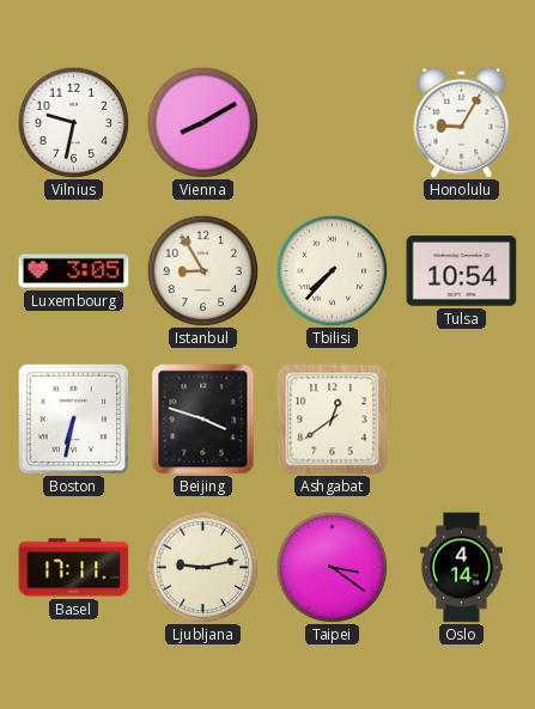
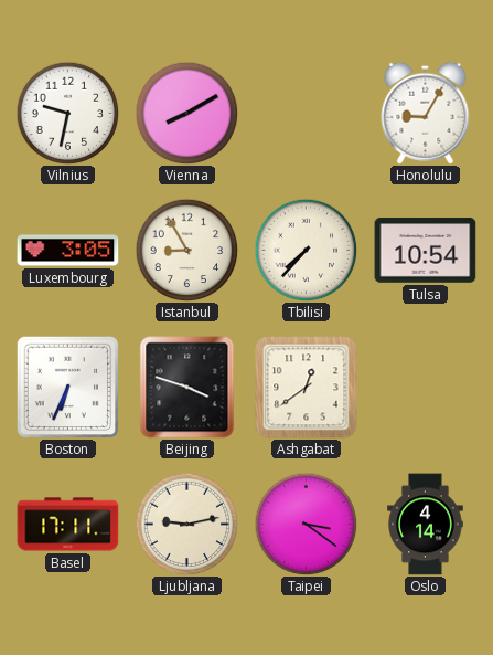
Boston: 6:32 -> 6:34
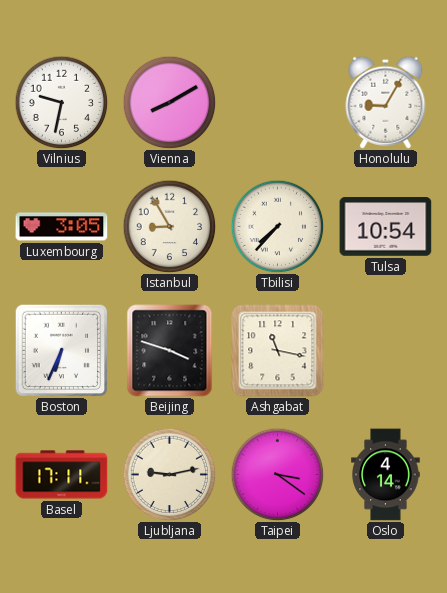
Ashgabat: 12:39 -> 11:17
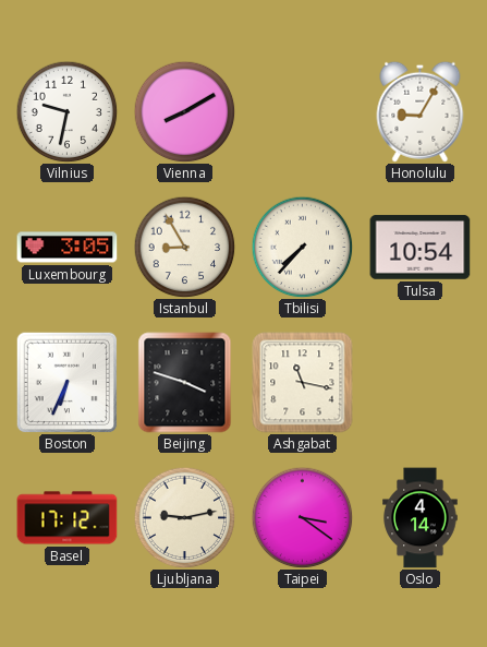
Basel: 17:11 -> 17:12
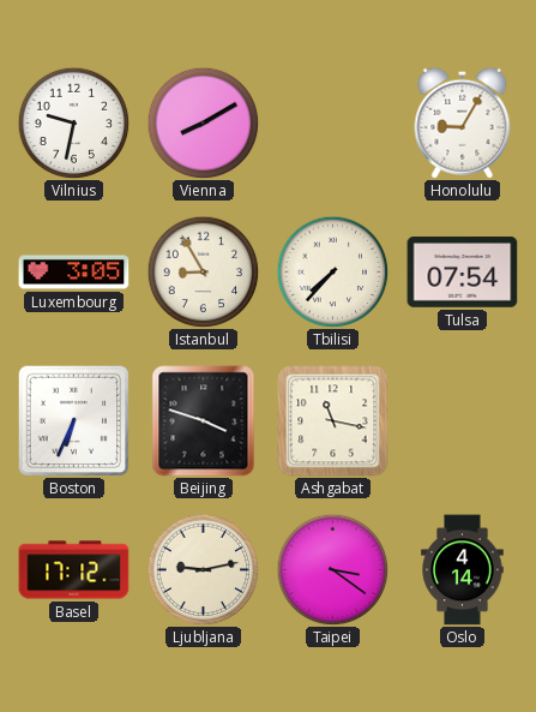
Tulsa: 10:54 -> 07:54
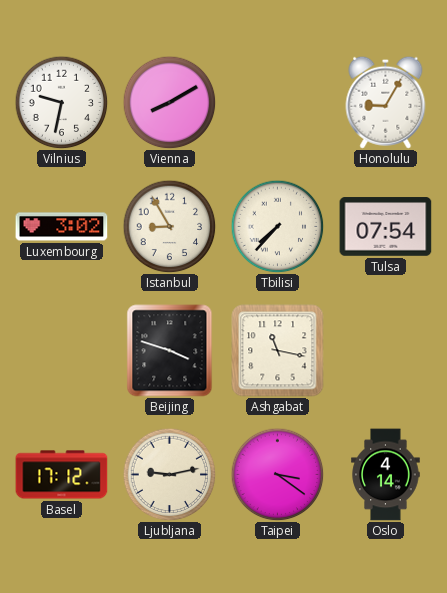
Luxembourg: 3:05 -> 3:02
Boston: 6:34 -> none
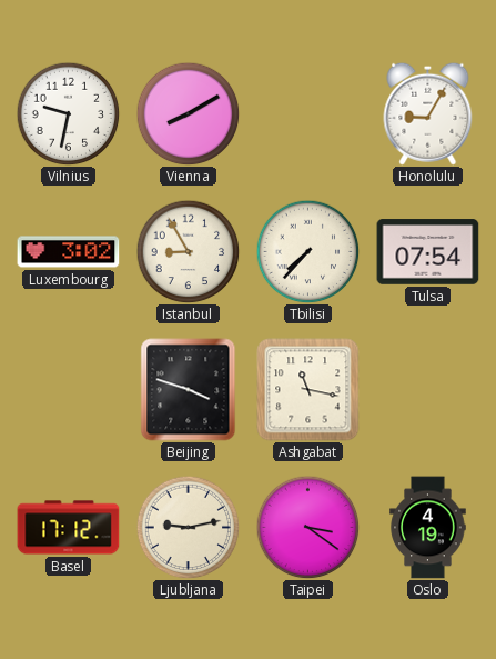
Oslo: 4:14 -> 4:19
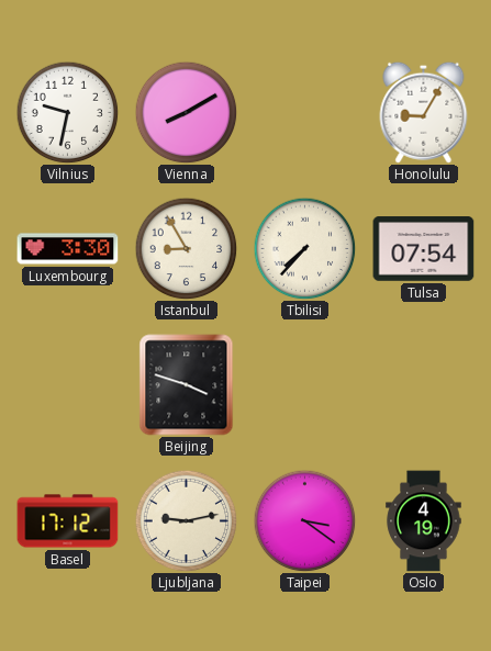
Luxembourg: 3:02 -> 3:30
Ashgabat: 11:17 -> none
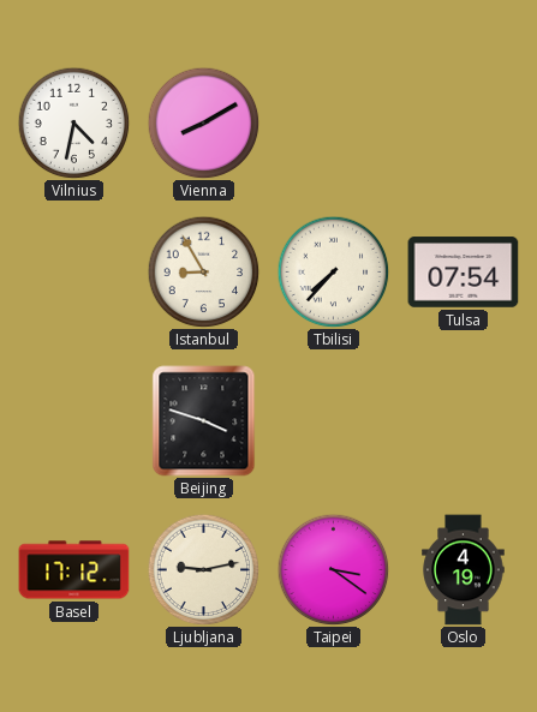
Vilnius: 9:32 -> 4:32
Honolulu: 9:05 -> none
Luxembourg: 3:30 -> none
